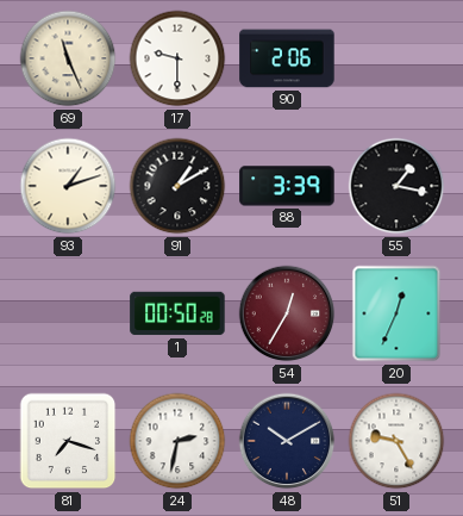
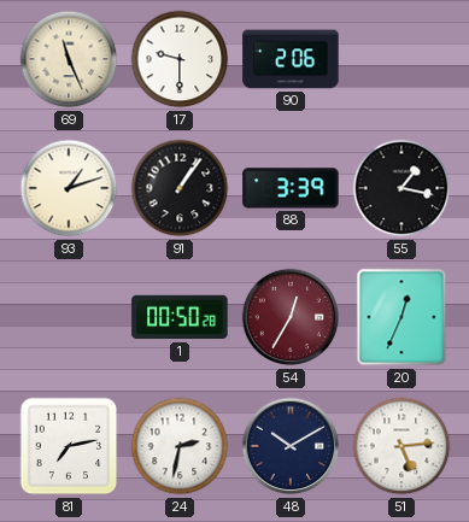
91: 1:10 -> 1:06
81: 7:18 -> 7:13
51: 9:25 -> 5:14
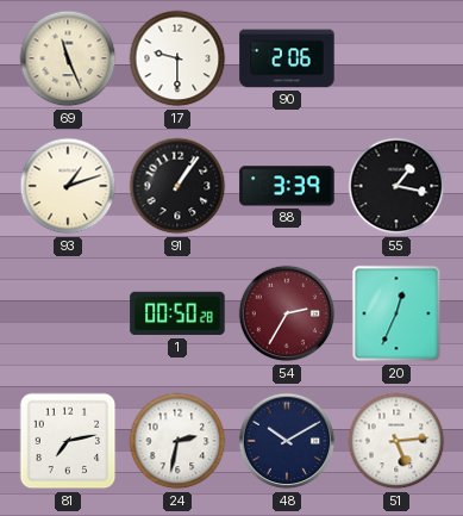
54: 12:35 -> 2:35
